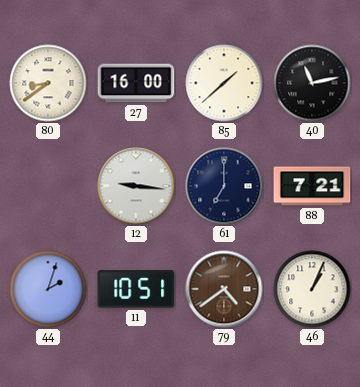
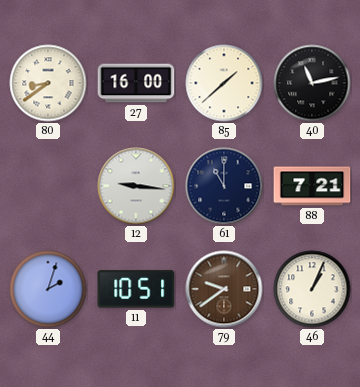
61: 7:00 -> 11:00
79: 4:39 -> 9:39
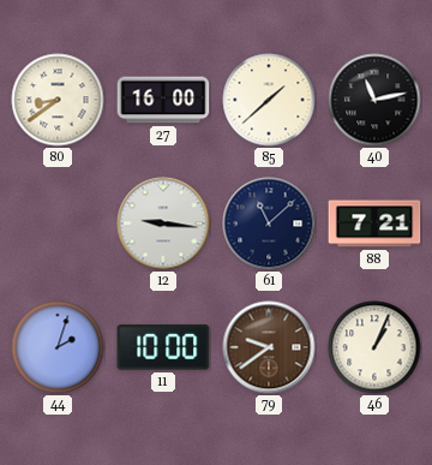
61: 11:00 -> 11:08
11: 10:51 -> 10:00
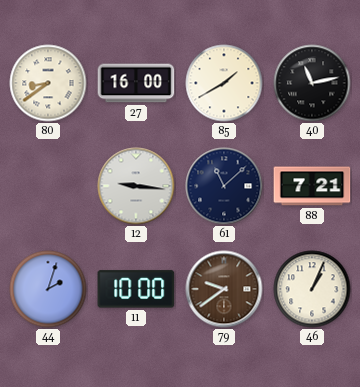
85: 1:38 -> 1:40
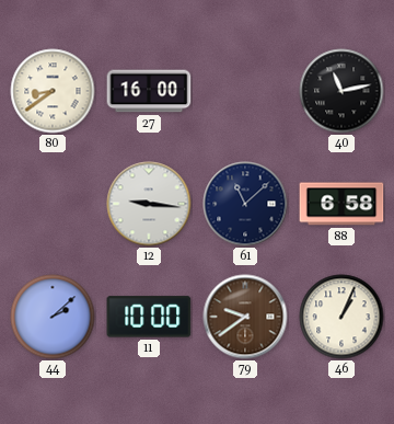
85: 1:40 -> none
88: 7:21 -> 6:58
44: 2:03 -> 2:08
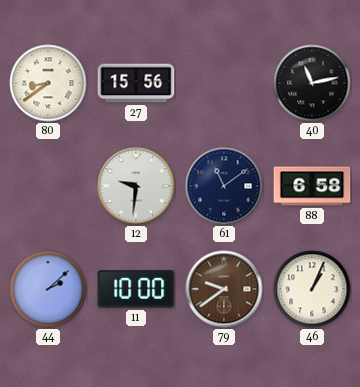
27: 16:00 -> 15:56
12: 9:16 -> 9:31
61: 11:08 -> 11:09
